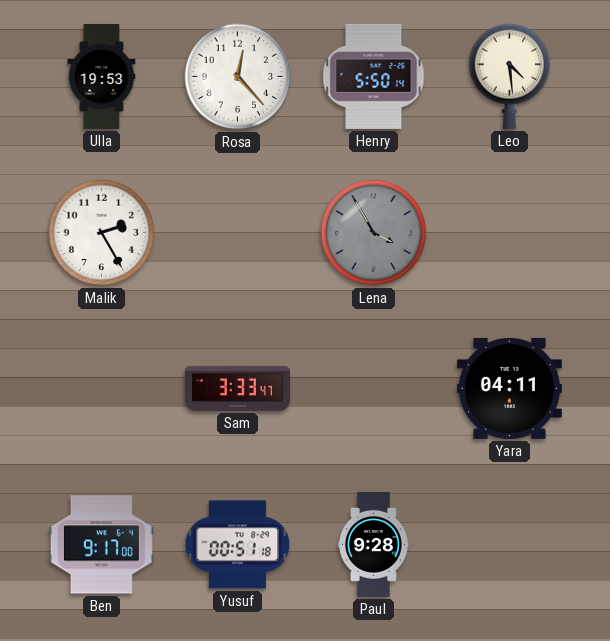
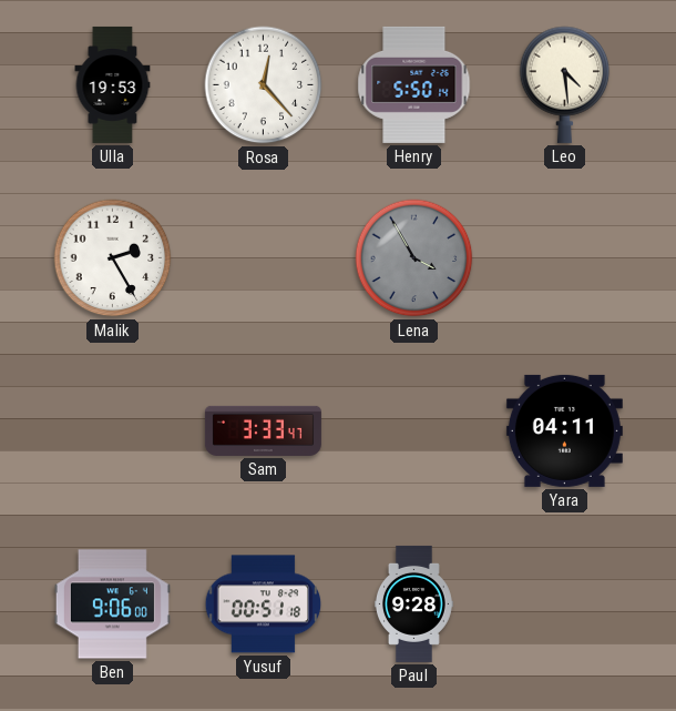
Ben: 9:17 -> 9:06
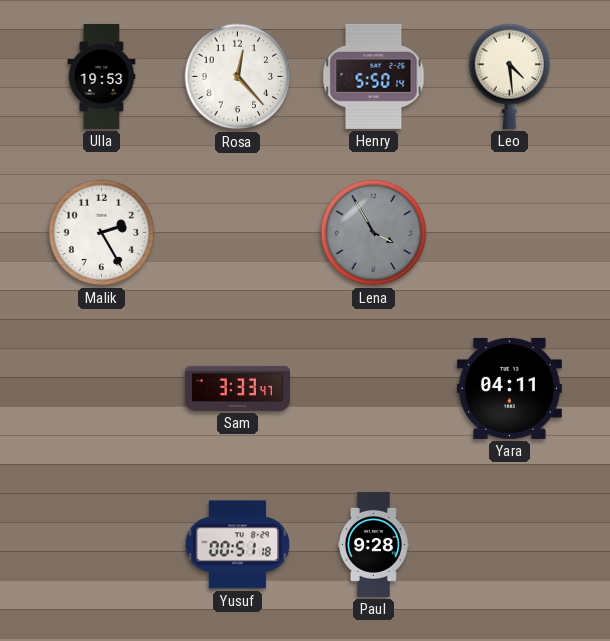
Ben: 9:06 -> none
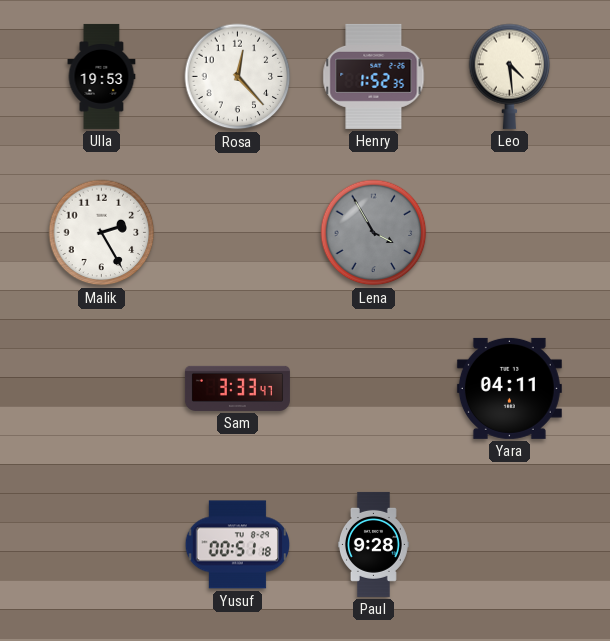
Henry: 5:50 -> 1:52
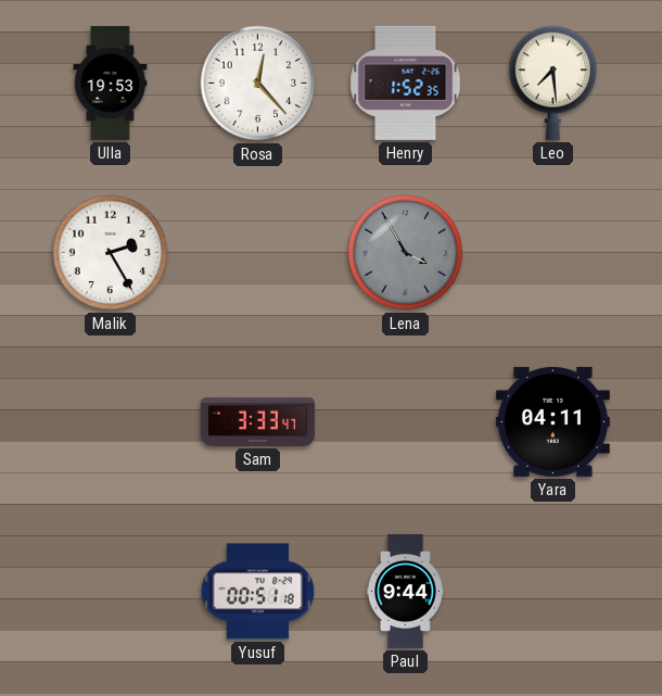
Leo: 4:29 -> 7:29
Paul: 9:28 -> 9:44
